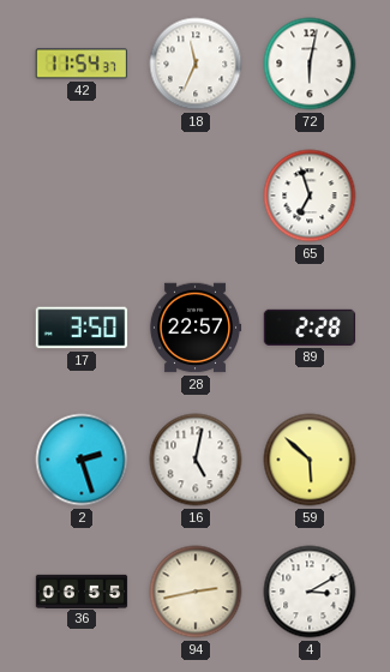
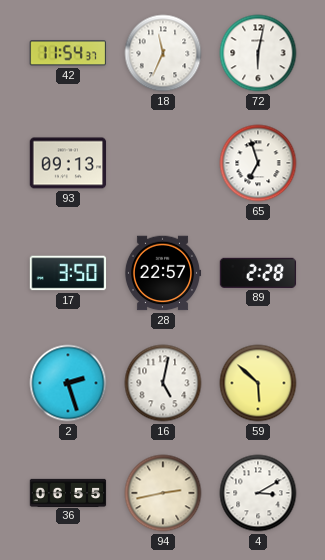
93: none -> 09:13
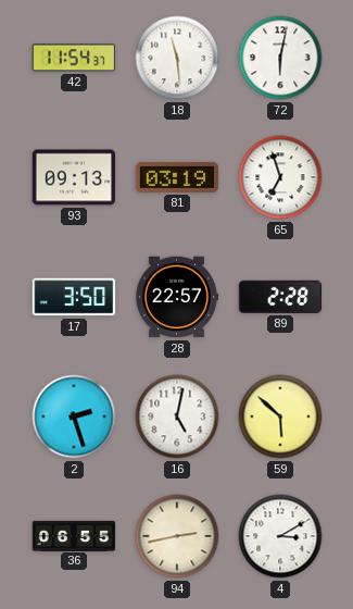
18: 11:34 -> 11:29
81: none -> 03:19
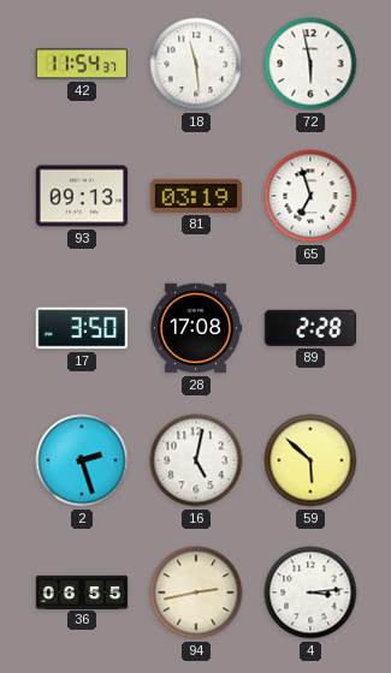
72: 6:02 -> 5:58
28: 22:57 -> 17:08
4: 3:10 -> 3:14
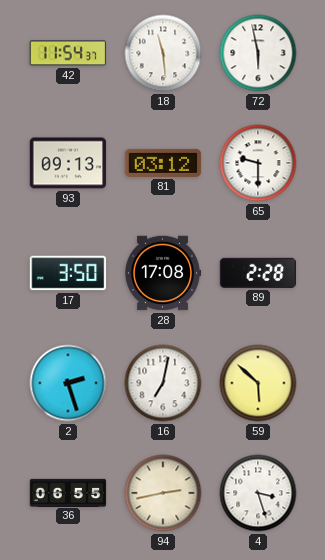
81: 03:19 -> 03:12
65: 6:57 -> 9:30
16: 5:02 -> 7:02
4: 3:14 -> 3:27
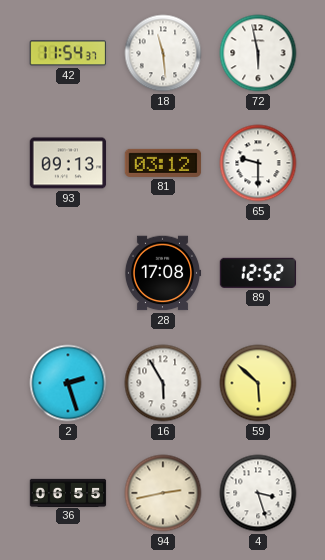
17: 3:50 -> none
89: 2:28 -> 12:52
16: 7:02 -> 5:55
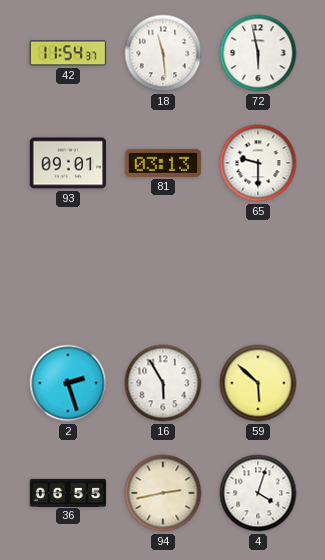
93: 09:13 -> 09:01
81: 03:12 -> 03:13
28: 17:08 -> none
89: 12:52 -> none
4: 3:27 -> 4:03
